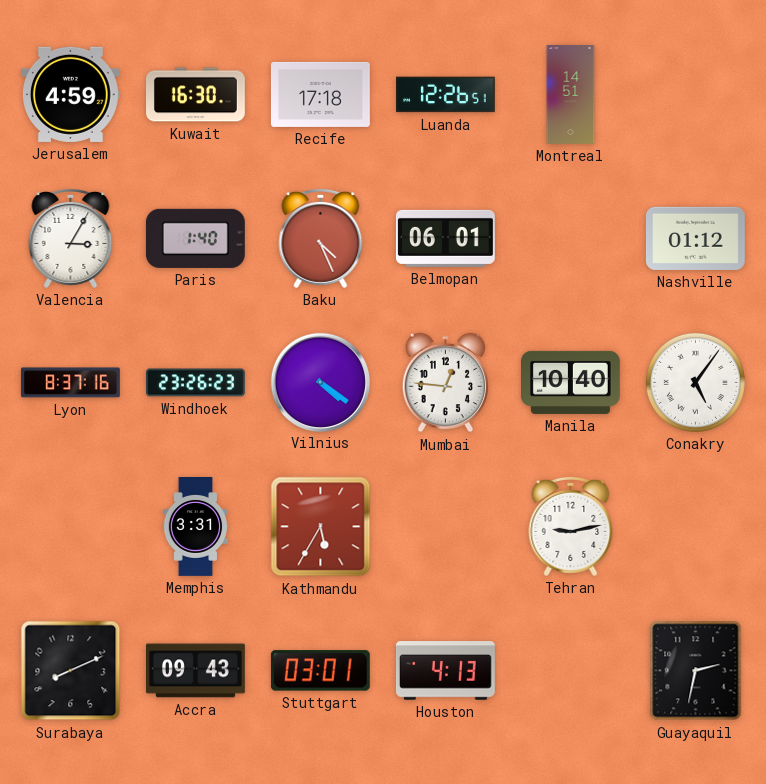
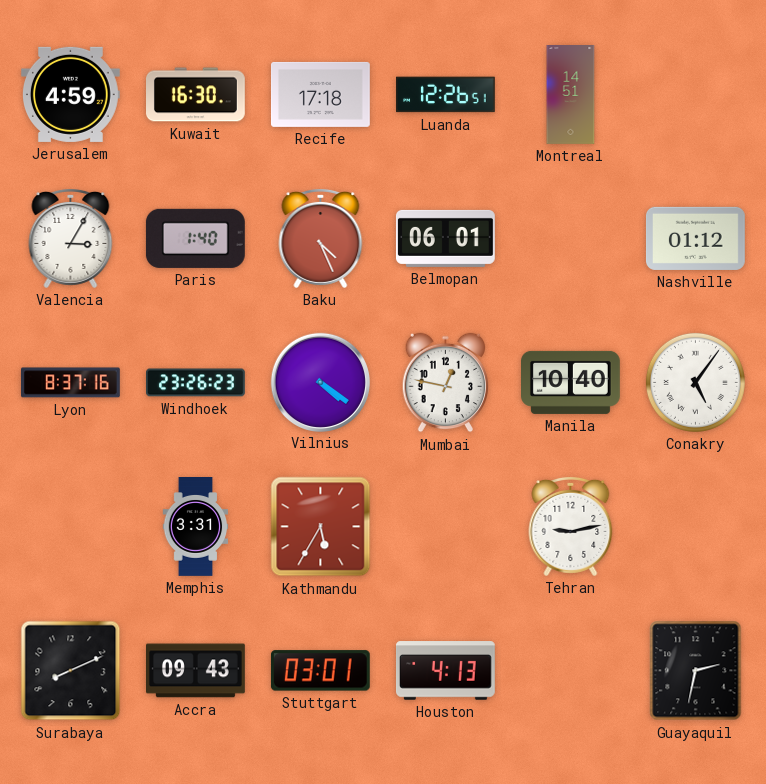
Mumbai: 12:46 -> 12:47
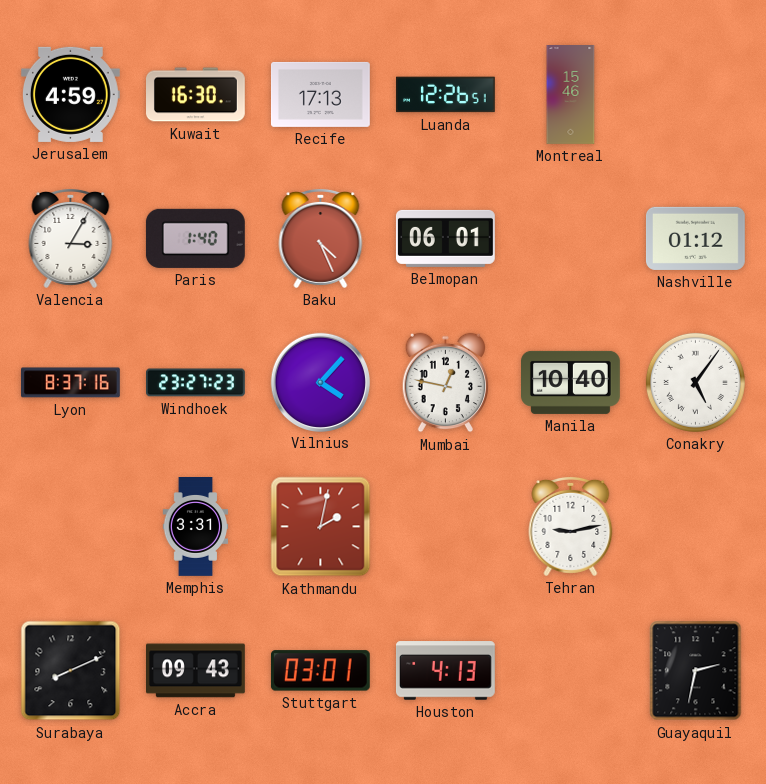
Recife: 17:18 -> 17:13
Montreal: 14:51 -> 15:46
Windhoek: 23:26 -> 23:27
Vilnius: 4:21 -> 4:07
Kathmandu: 5:35 -> 2:02
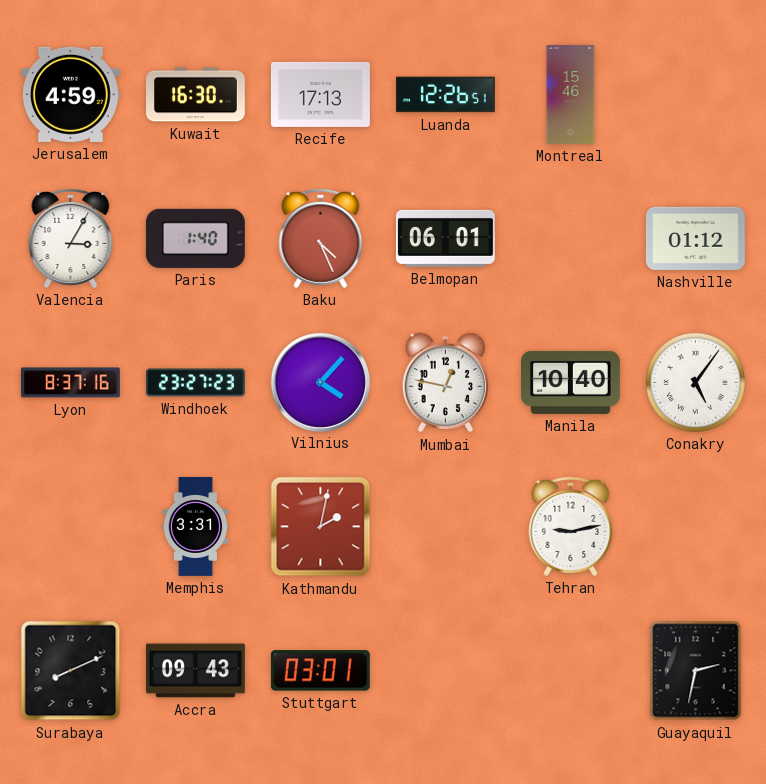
Houston: 4:13 -> none
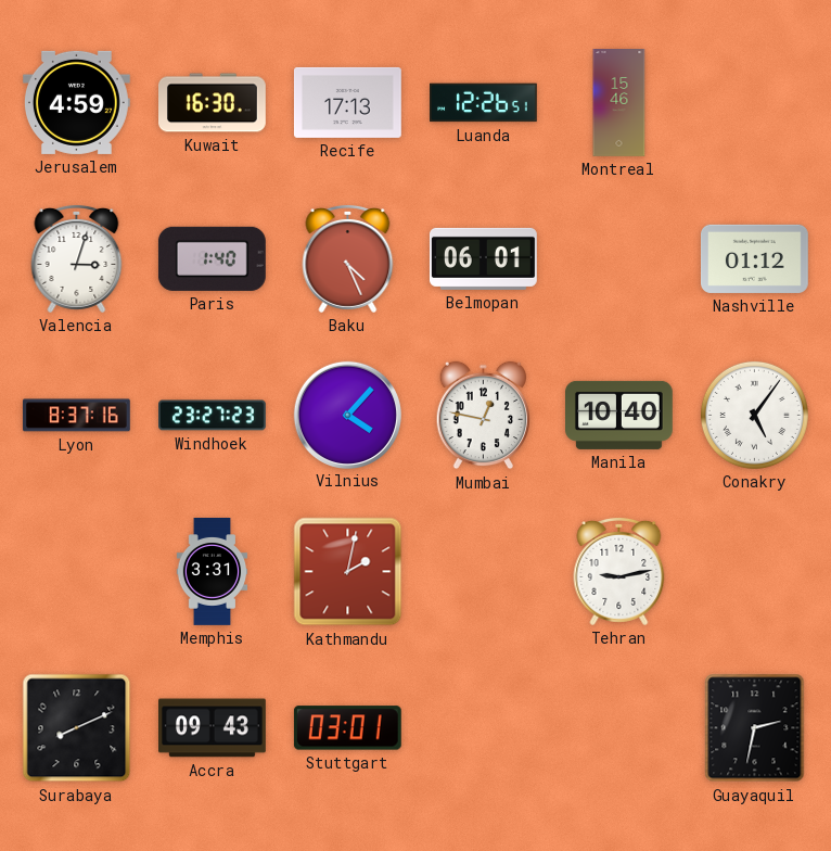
Valencia: 3:05 -> 3:03
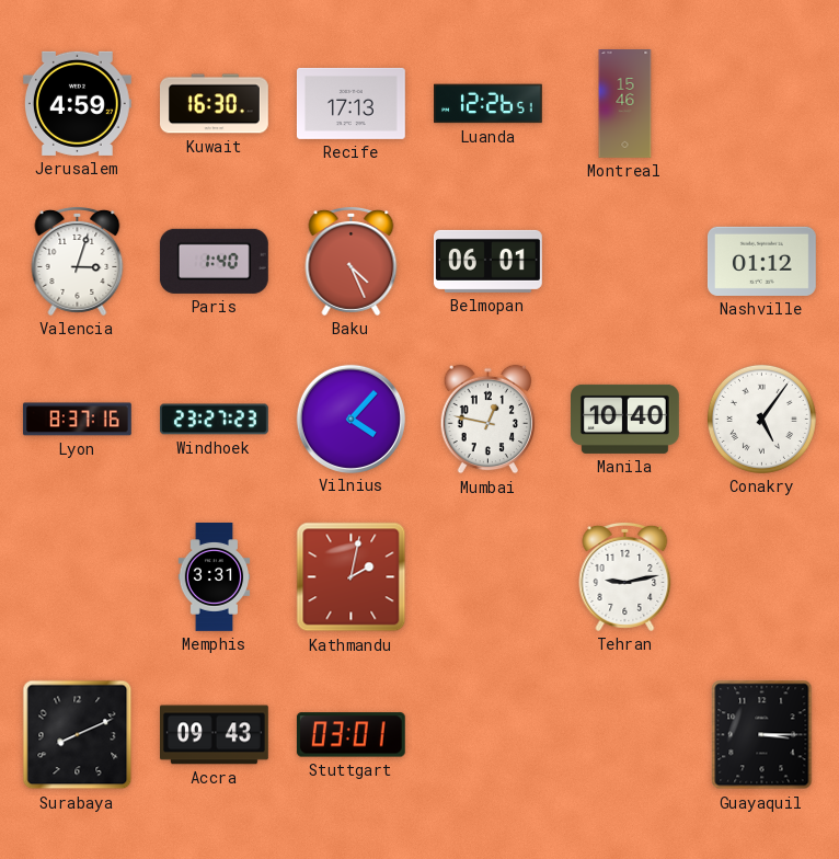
Guayaquil: 2:32 -> 3:15
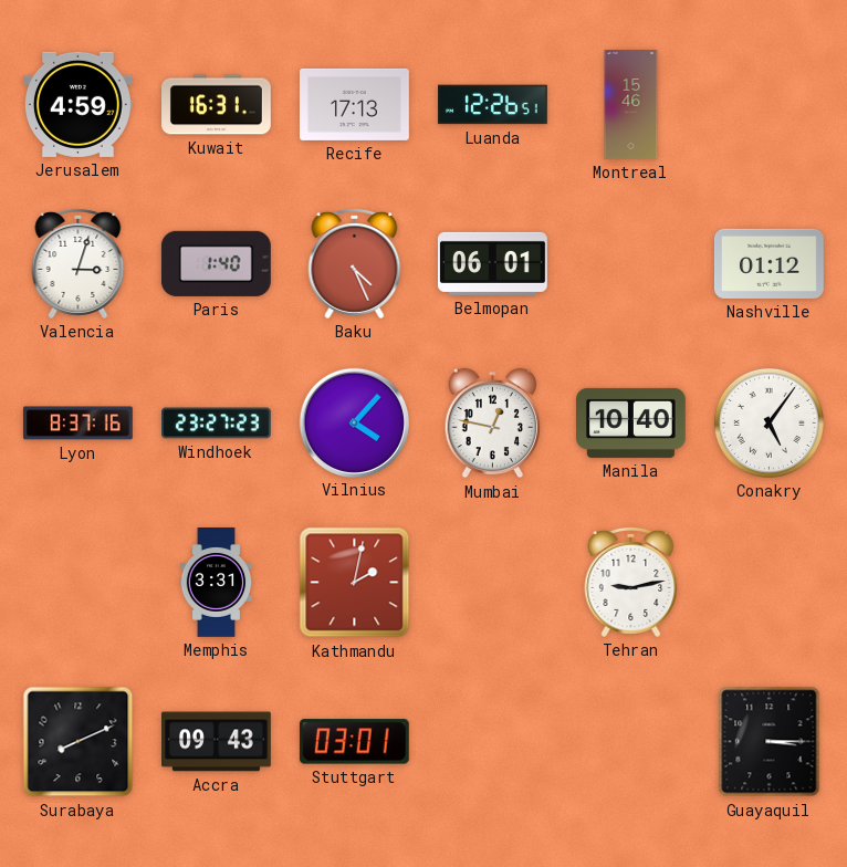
Kuwait: 16:30 -> 16:31
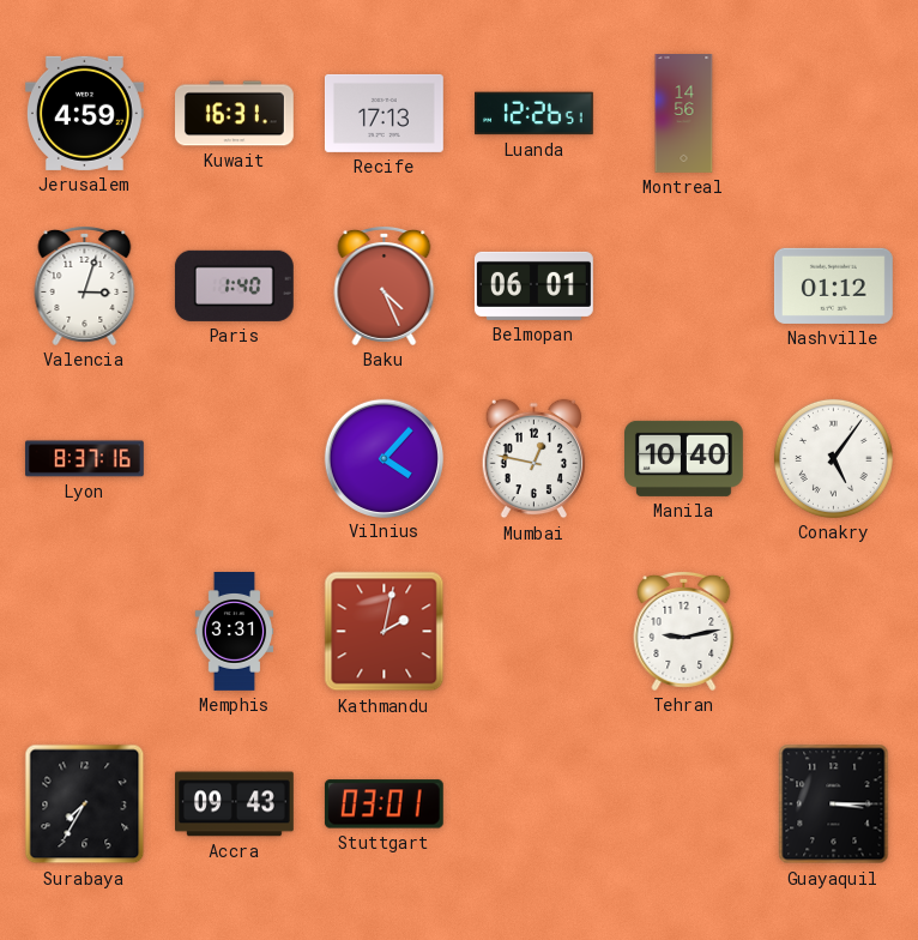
Montreal: 15:46 -> 14:56
Windhoek: 23:27 -> none
Surabaya: 8:11 -> 7:35
